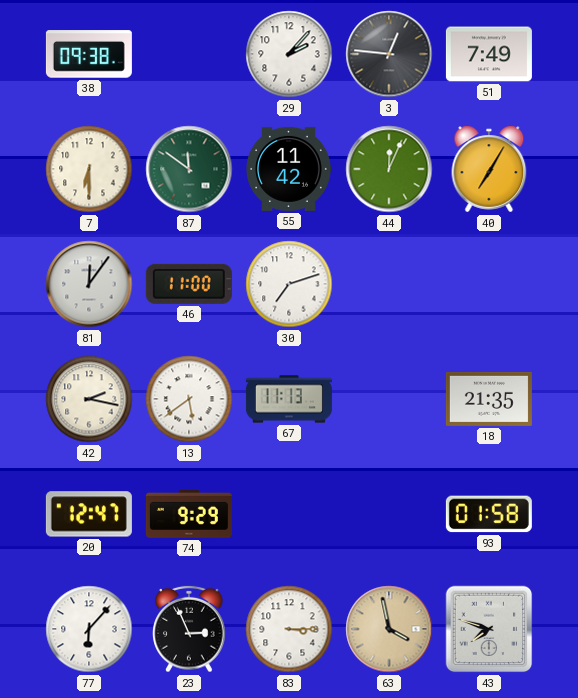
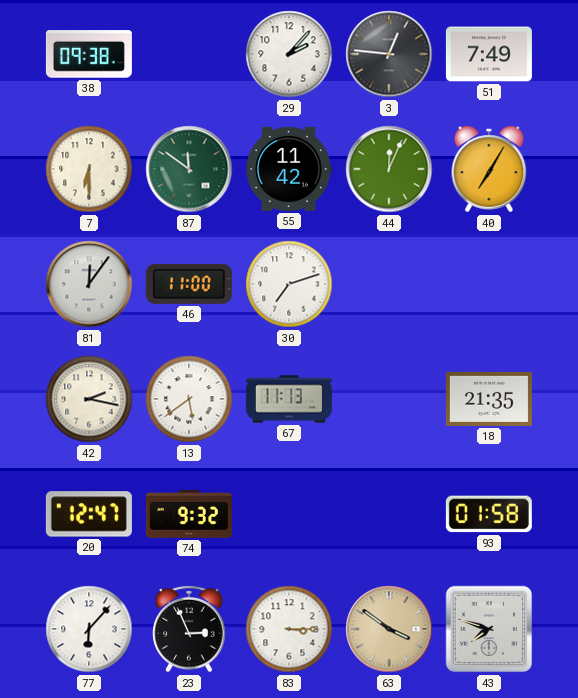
74: 9:29 -> 9:32
63: 3:58 -> 3:51
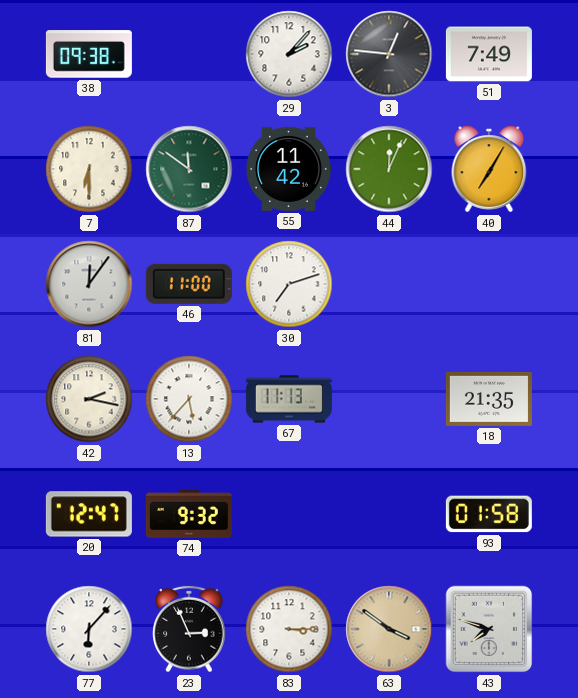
13: 5:39 -> 5:37
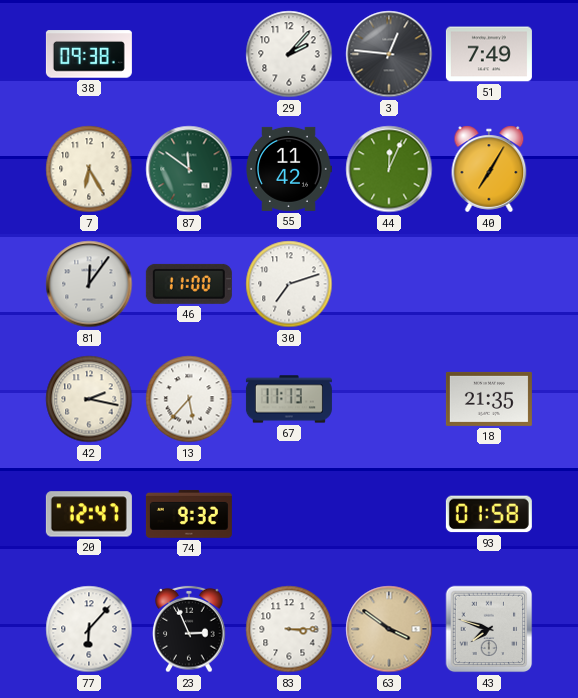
7: 6:30 -> 6:25
